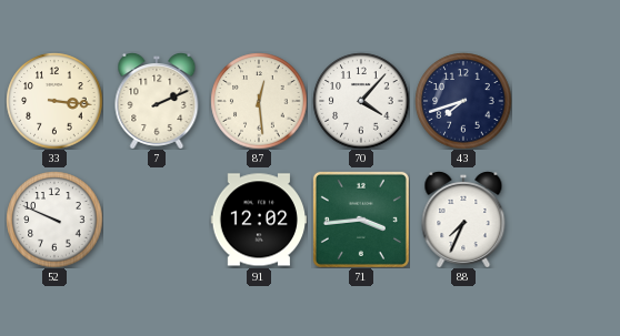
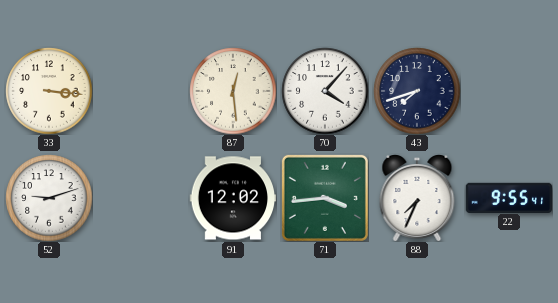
7: 2:11 -> none
52: 9:49 -> 9:12
22: none -> 9:55
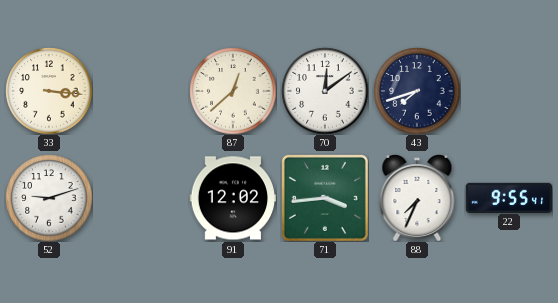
87: 12:29 -> 12:38
70: 4:07 -> 12:09
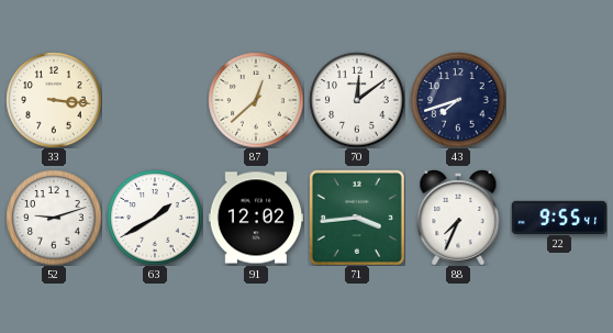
63: none -> 1:40
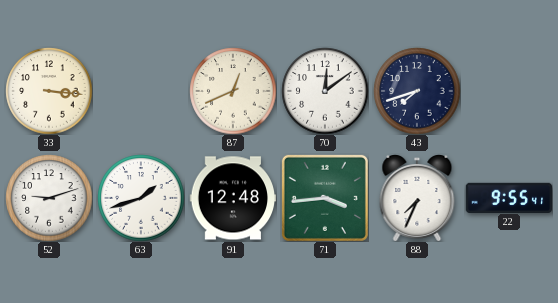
87: 12:38 -> 12:41
63: 1:40 -> 1:42
91: 12:02 -> 12:48
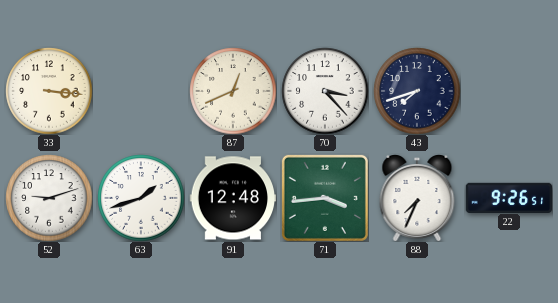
70: 12:09 -> 3:23
22: 9:55 -> 9:26
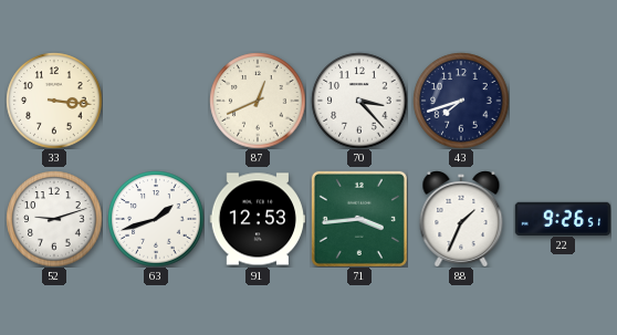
91: 12:48 -> 12:53
88: 7:34 -> 1:34
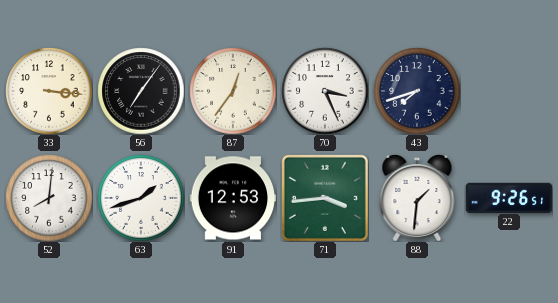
56: none -> 7:06
87: 12:41 -> 12:36
70: 3:23 -> 3:26
52: 9:12 -> 8:01
88: 1:34 -> 1:31
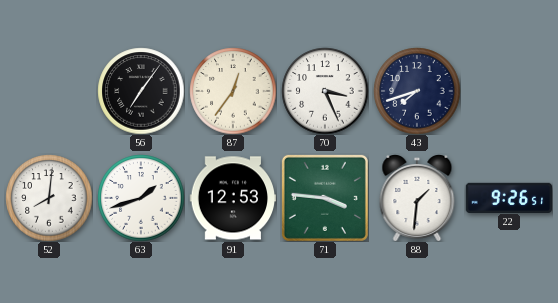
33: 3:16 -> none
71: 3:44 -> 3:46
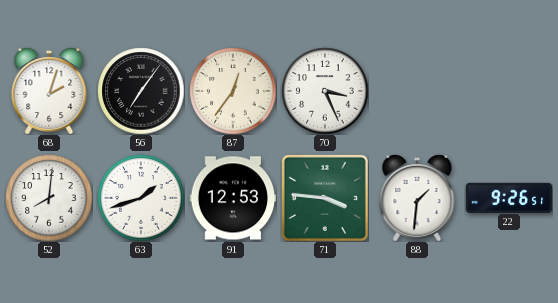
68: none -> 2:03
43: 7:42 -> none
